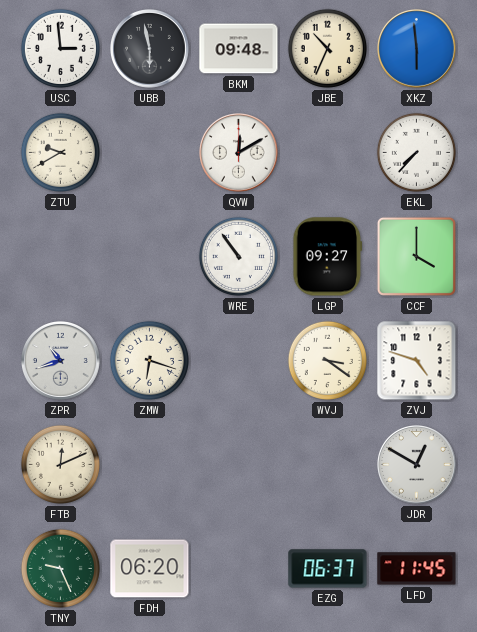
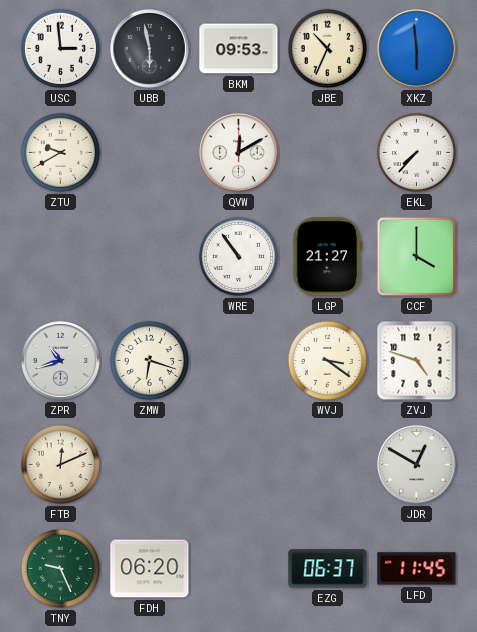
BKM: 09:48 -> 09:53
LGP: 09:27 -> 21:27
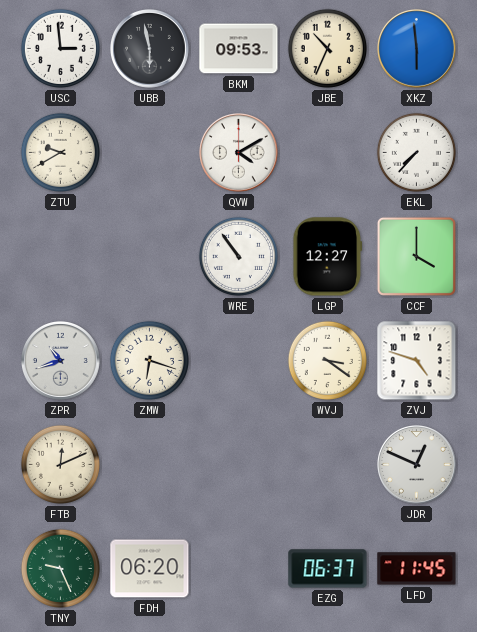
QVW: 12:10 -> 4:10
LGP: 21:27 -> 12:27
JDR: 12:50 -> 12:49
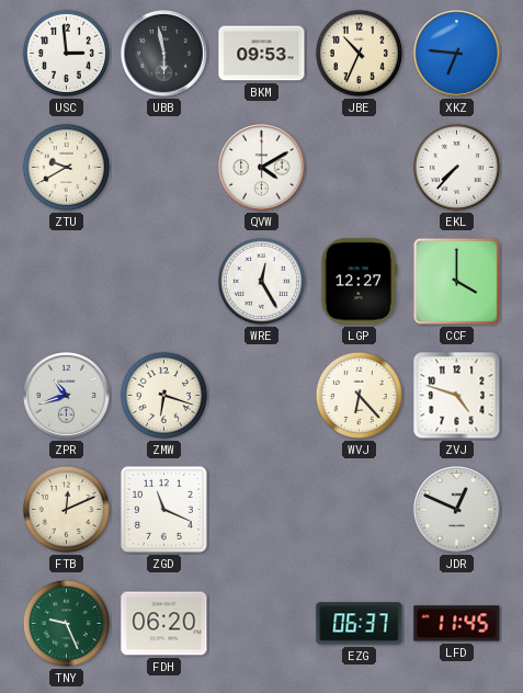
XKZ: 5:59 -> 6:46
WRE: 10:54 -> 12:25
WVJ: 3:21 -> 6:23
ZGD: none -> 11:19
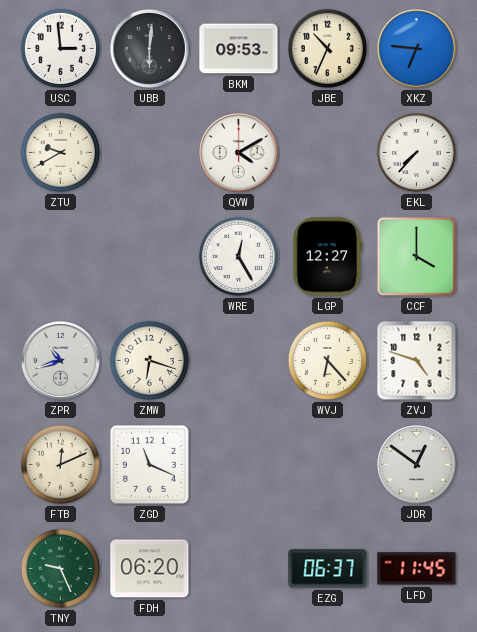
UBB: 5:58 -> 6:01
JDR: 12:49 -> 12:51
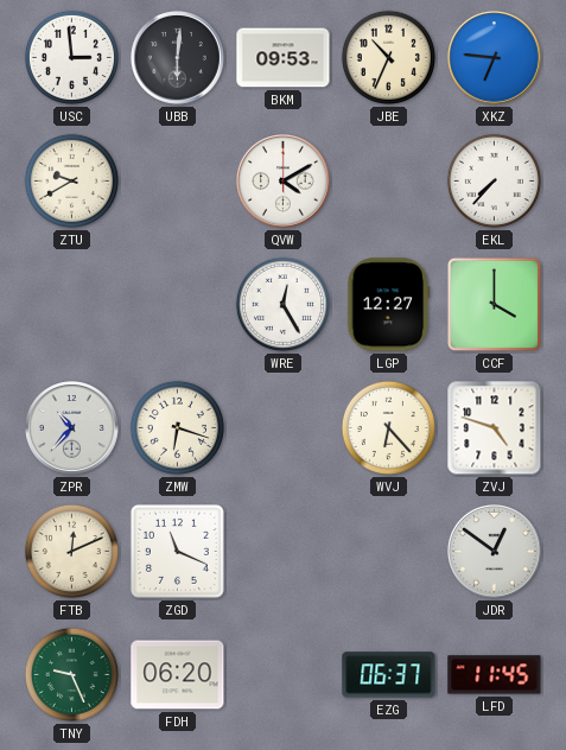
ZPR: 10:42 -> 10:37
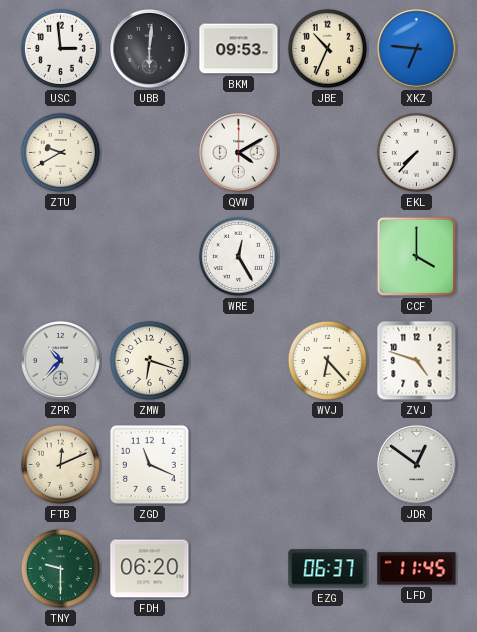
LGP: 12:27 -> none
TNY: 9:26 -> 9:30
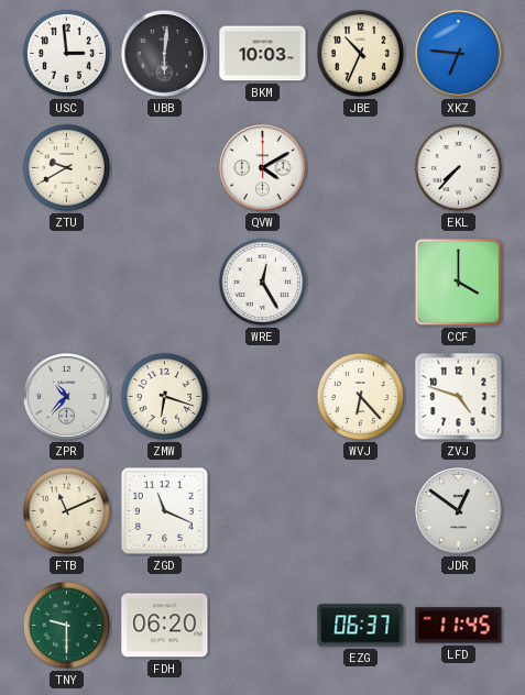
BKM: 09:53 -> 10:03
FTB: 12:11 -> 11:11
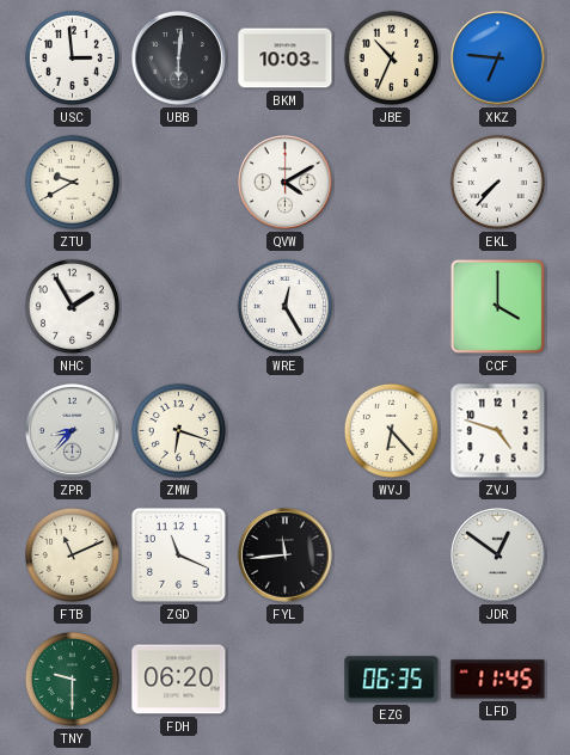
NHC: none -> 1:55
ZPR: 10:37 -> 8:37
FYL: none -> 11:44
EZG: 06:37 -> 06:35
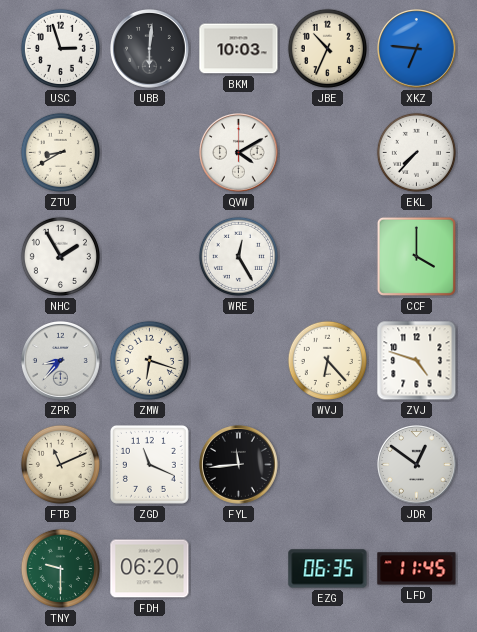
USC: 2:59 -> 2:57
ZTU: 9:40 -> 8:40
